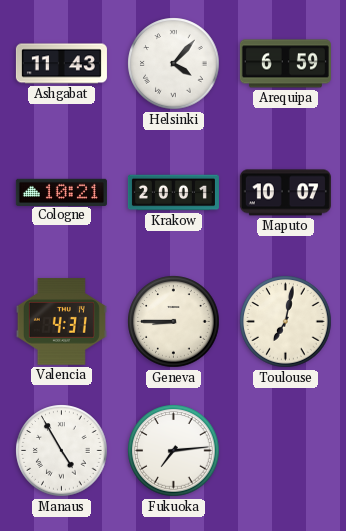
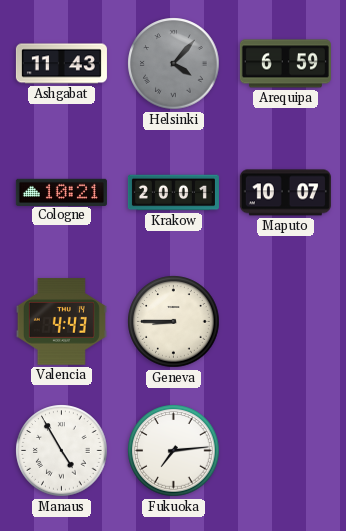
Helsinki dial: white -> grey
Valencia: 4:31 -> 4:43
Toulouse: 7:02 -> none
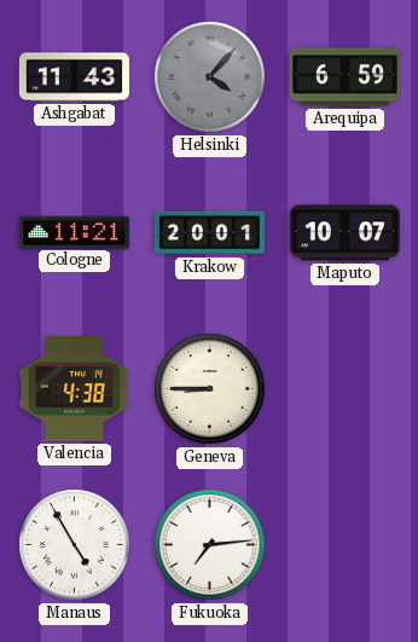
Cologne: 10:21 -> 11:21
Valencia: 4:43 -> 4:38
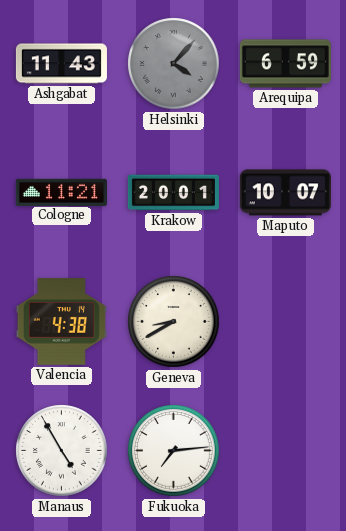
Geneva: 8:45 -> 8:40
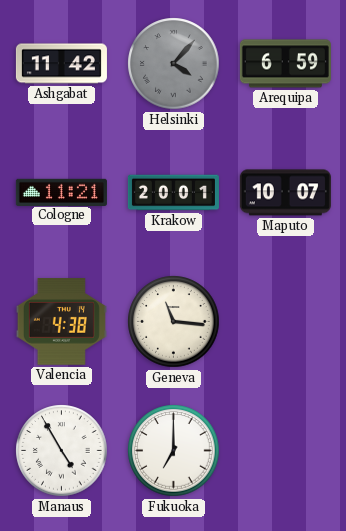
Ashgabat: 11:43 -> 11:42
Geneva: 8:40 -> 11:16
Fukuoka: 7:14 -> 7:00
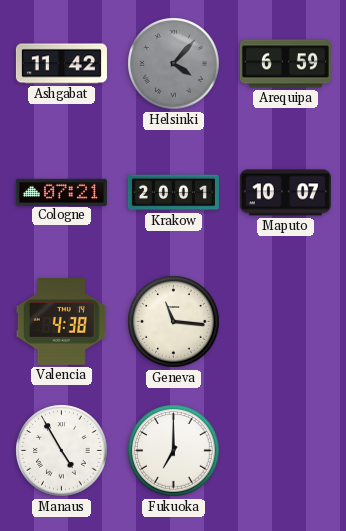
Cologne: 11:21 -> 07:21
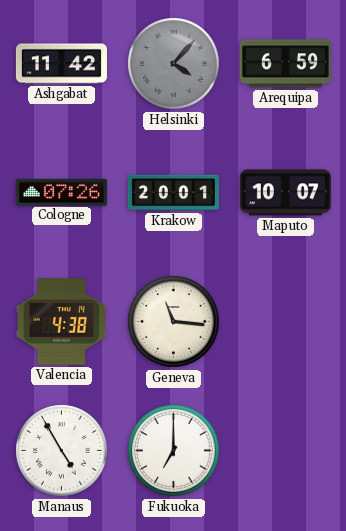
Cologne: 07:21 -> 07:26
